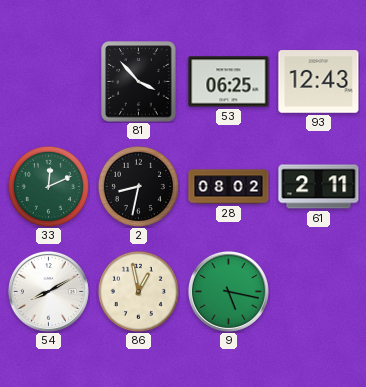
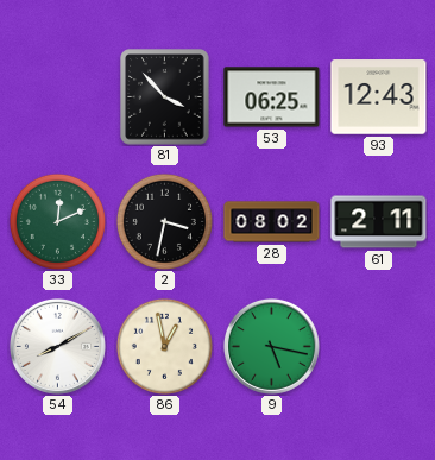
2: 8:32 -> 3:32
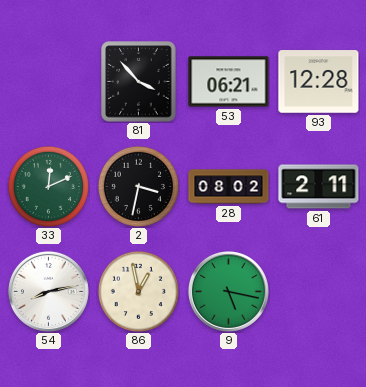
53: 06:25 -> 06:21
93: 12:43 -> 12:28
54: 8:10 -> 8:13
